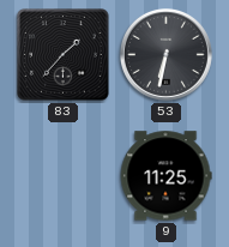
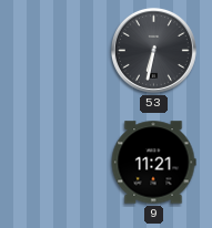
83: 1:37 -> none
9: 11:25 -> 11:21
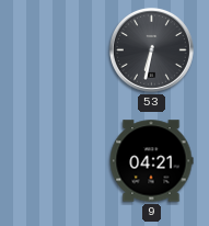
9: 11:21 -> 04:21
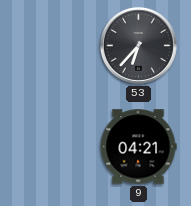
53: 6:32 -> 6:37
